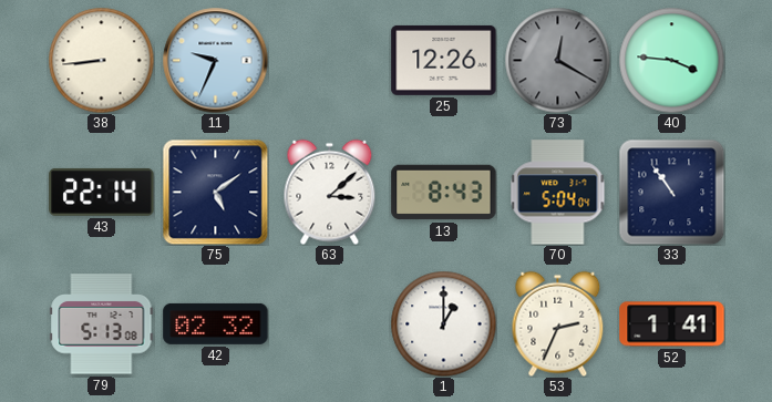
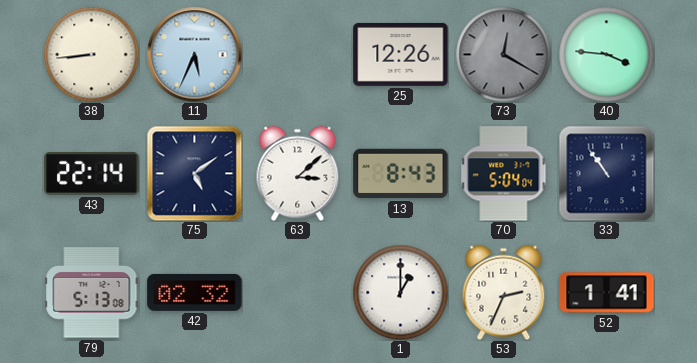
11: 9:34 -> 5:34
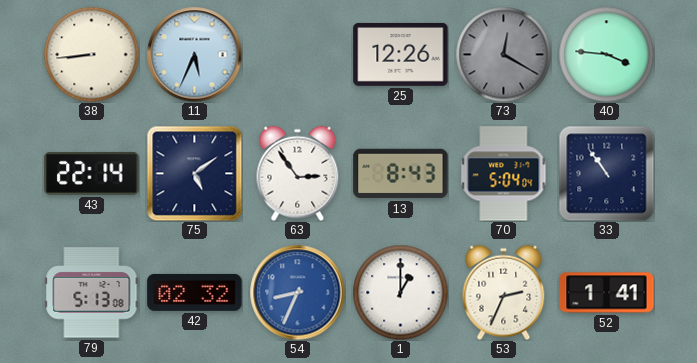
63: 3:08 -> 2:54
54: none -> 8:34
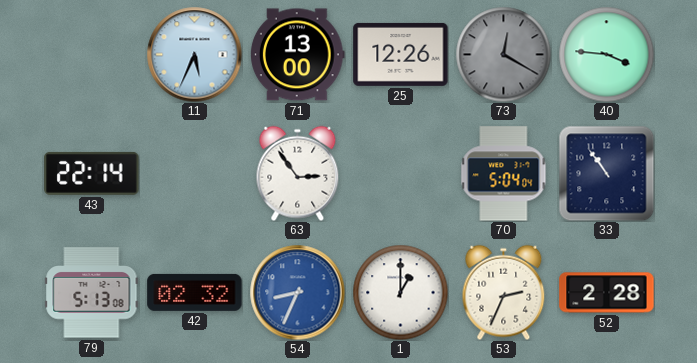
38: 8:44 -> none
71: none -> 13:00
75: 5:09 -> none
13: 8:43 -> none
52: 1:41 -> 2:28
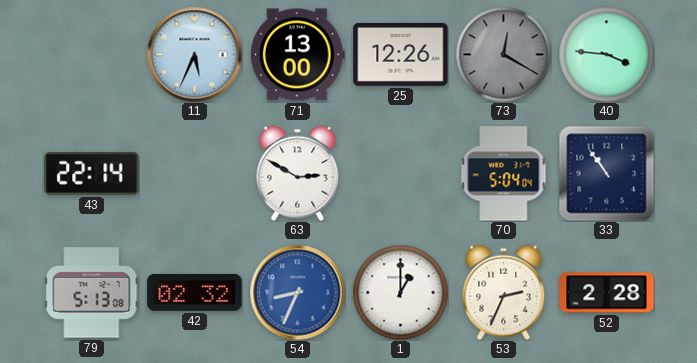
63: 2:54 -> 2:50
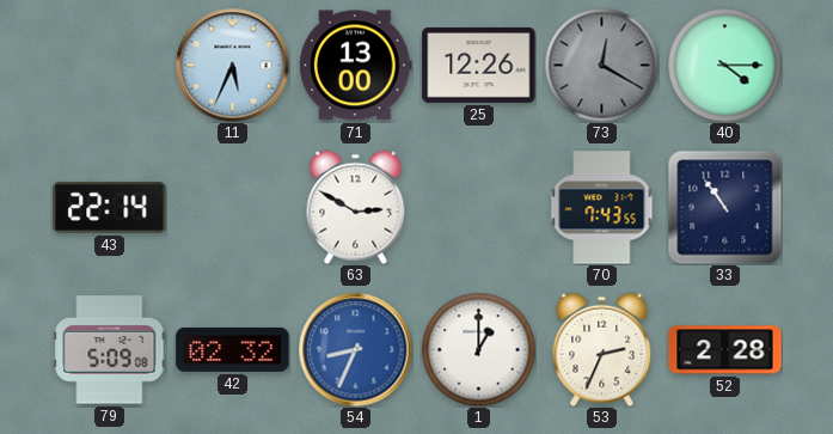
40: 3:46 -> 4:15
70: 5:04 -> 7:43
79: 5:13 -> 5:09
